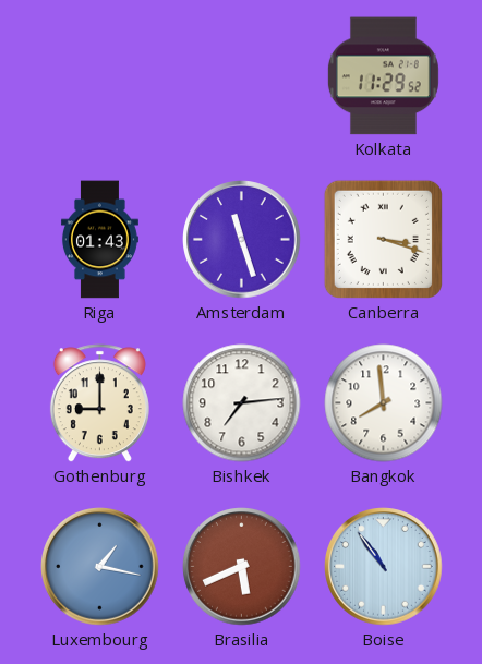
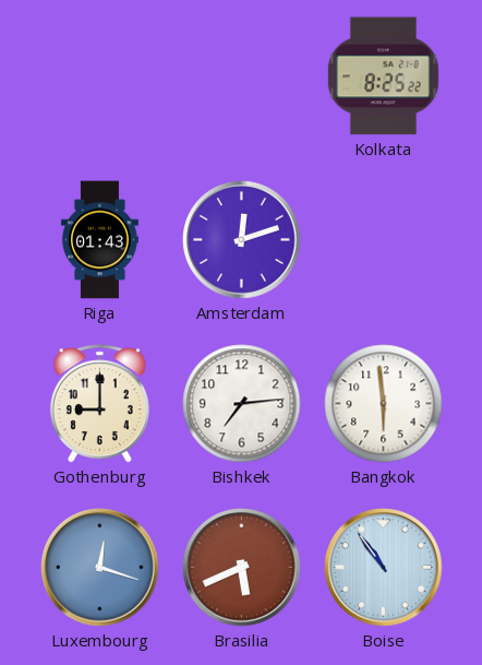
Kolkata: 11:29 -> 8:25
Amsterdam: 11:27 -> 12:12
Canberra: 3:18 -> none
Bangkok: 7:59 -> 5:59
Luxembourg: 1:17 -> 12:18
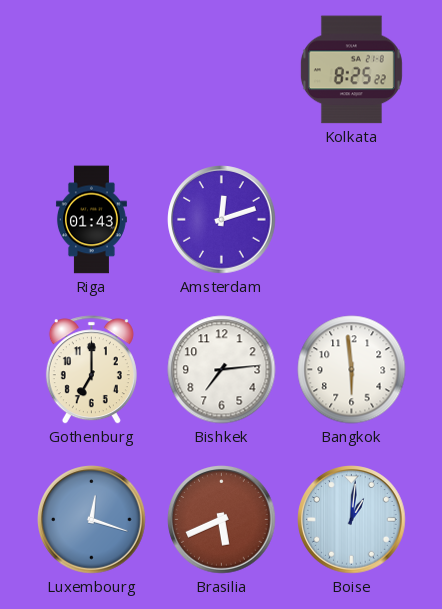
Gothenburg: 9:00 -> 7:00
Boise: 10:54 -> 1:01
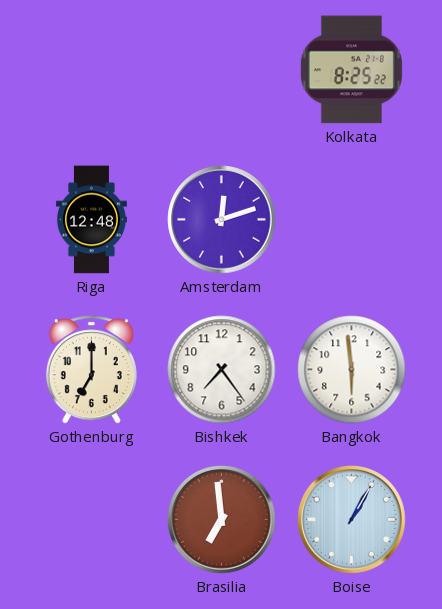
Riga: 01:43 -> 12:48
Bishkek: 7:14 -> 7:24
Luxembourg: 12:18 -> none
Brasilia: 5:41 -> 6:59
Boise: 1:01 -> 1:05
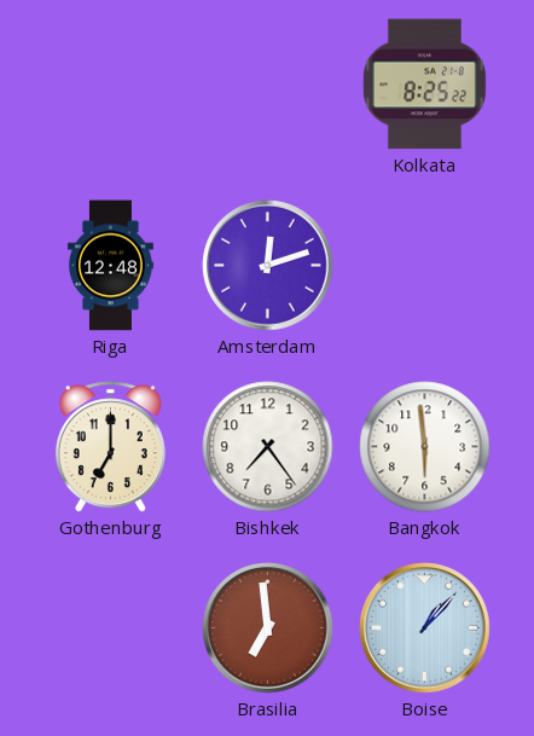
Boise: 1:05 -> 1:07
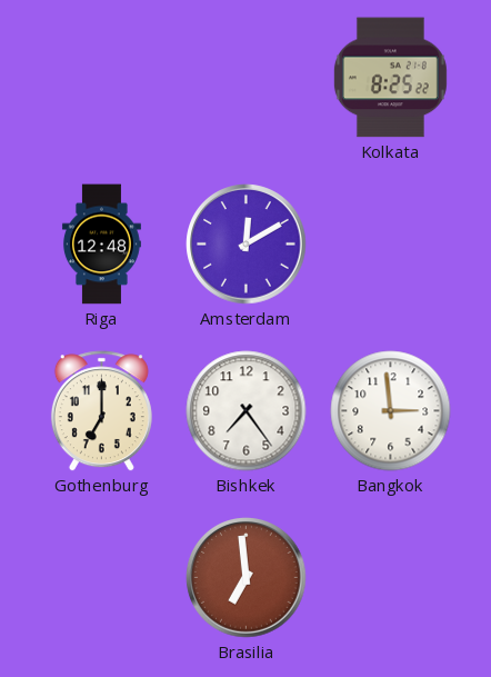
Amsterdam: 12:12 -> 12:10
Bangkok: 5:59 -> 2:59
Boise: 1:07 -> none
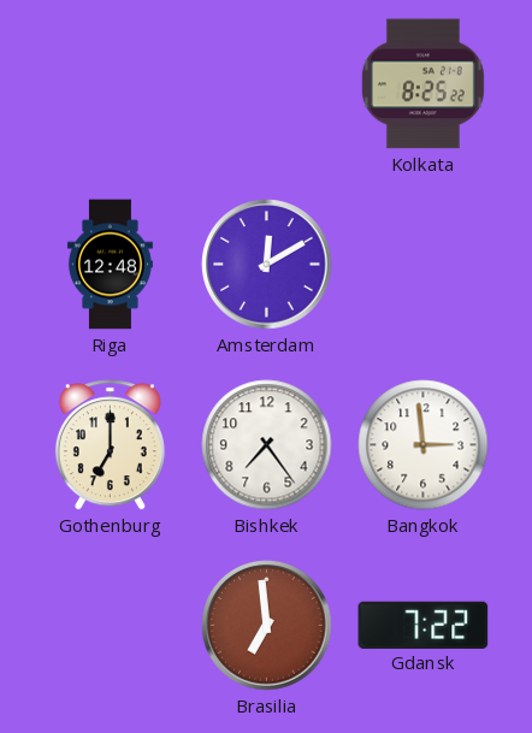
Gdansk: none -> 7:22
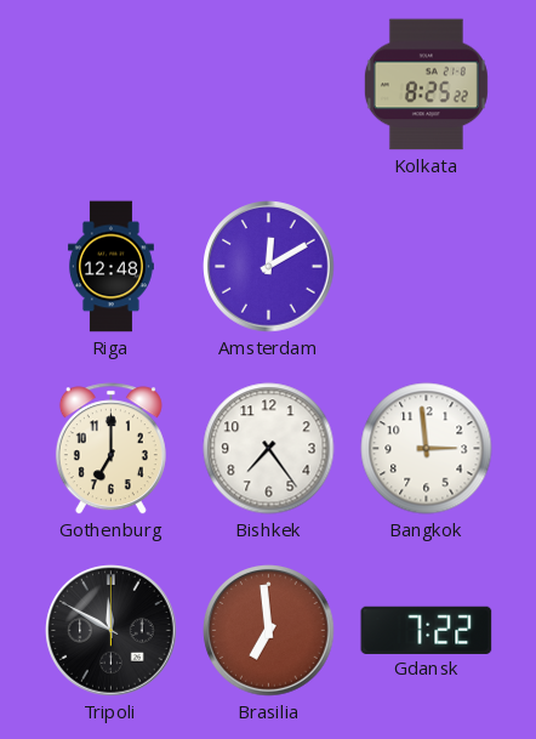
Tripoli: none -> 11:50
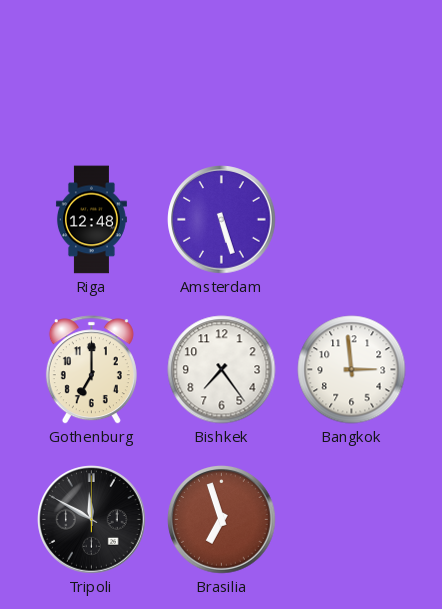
Kolkata: 8:25 -> none
Amsterdam: 12:10 -> 5:27
Brasilia: 6:59 -> 6:57
Gdansk: 7:22 -> none
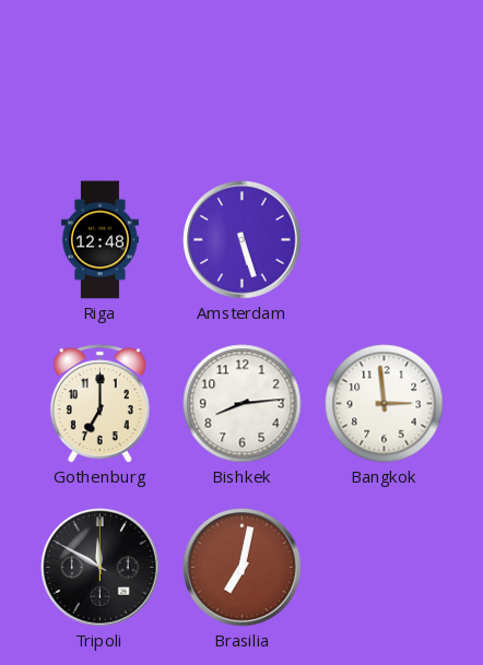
Bishkek: 7:24 -> 8:14
Brasilia: 6:57 -> 7:02
